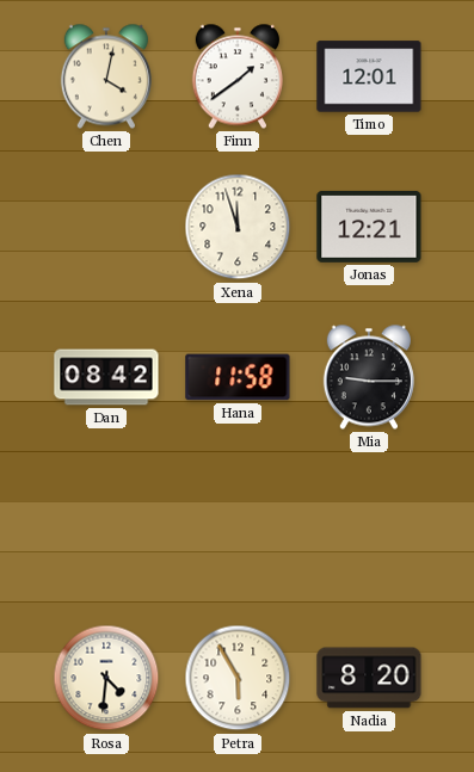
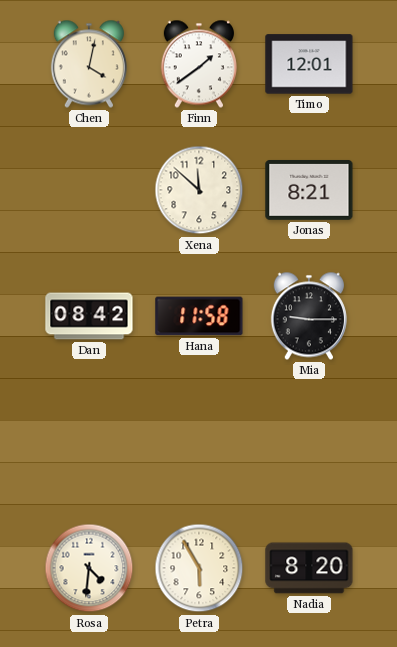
Xena: 11:57 -> 11:52
Jonas: 12:21 -> 8:21
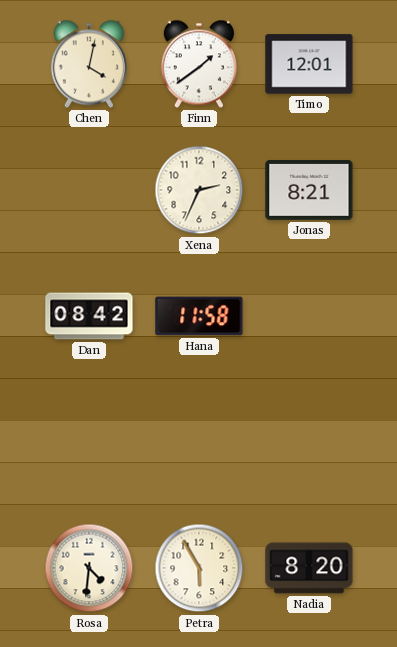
Xena: 11:52 -> 2:34
Mia: 9:15 -> none
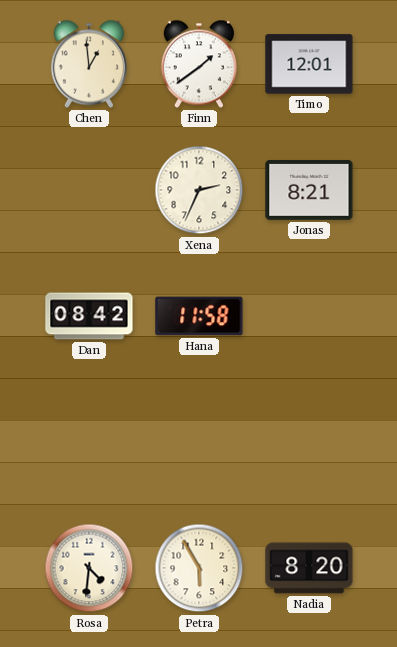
Chen: 4:02 -> 12:59
